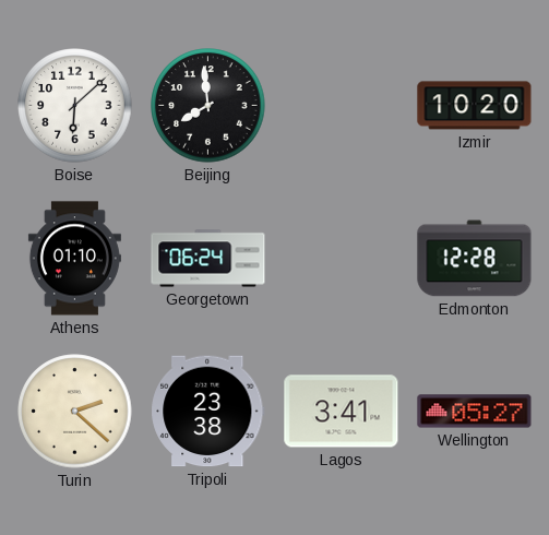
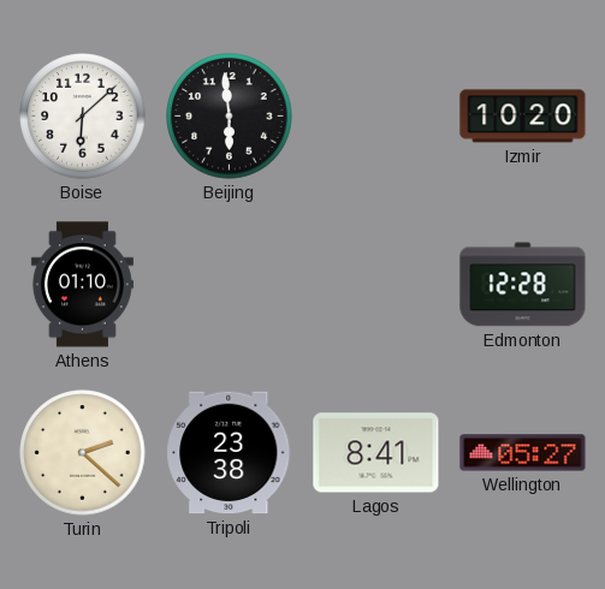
Beijing: 7:59 -> 5:59
Georgetown: 06:24 -> none
Lagos: 3:41 -> 8:41
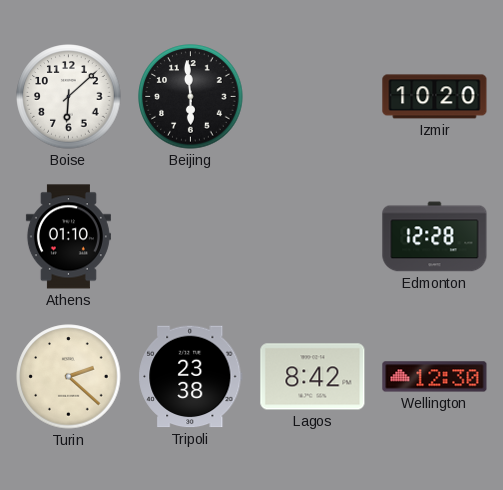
Lagos: 8:41 -> 8:42
Wellington: 05:27 -> 12:30
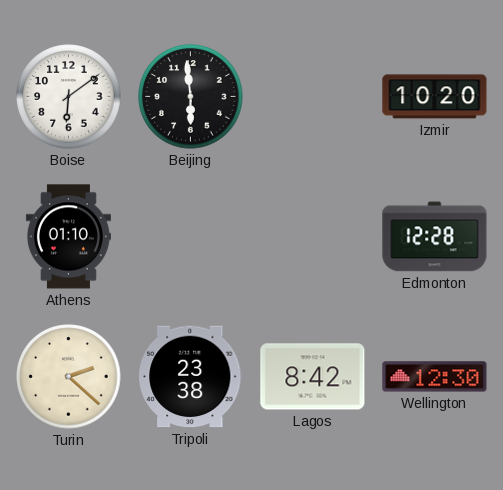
Boise: 6:08 -> 6:09
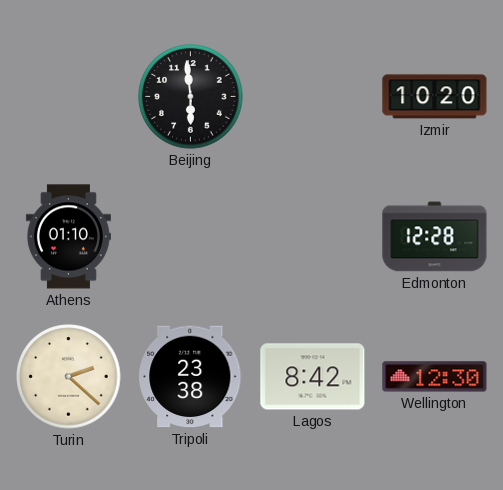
Boise: 6:09 -> none
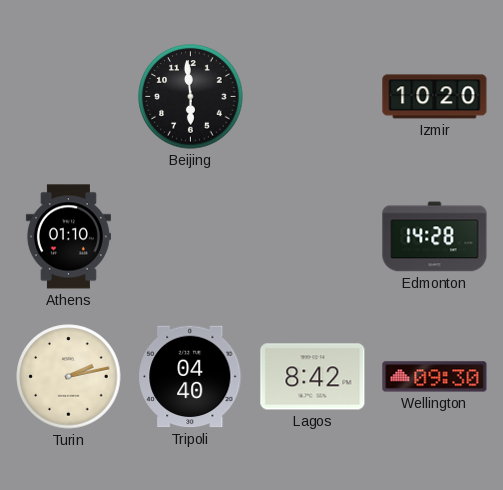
Edmonton: 12:28 -> 14:28
Turin: 2:22 -> 2:13
Tripoli: 23:38 -> 04:40
Wellington: 12:30 -> 09:30
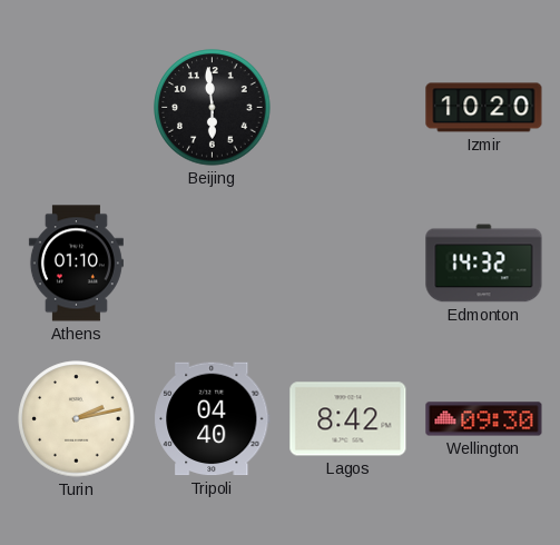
Edmonton: 14:28 -> 14:32
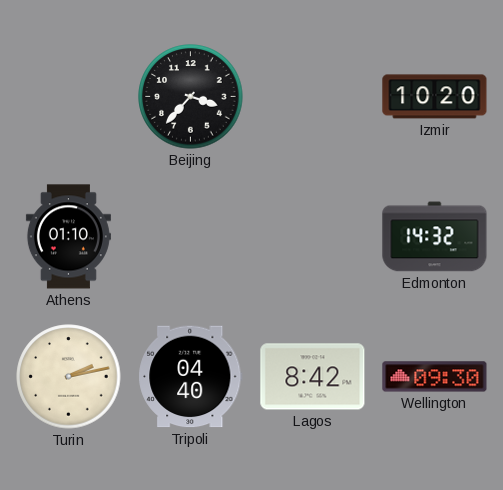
Beijing: 5:59 -> 3:37
